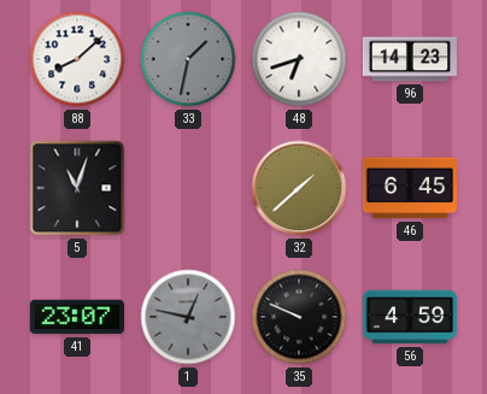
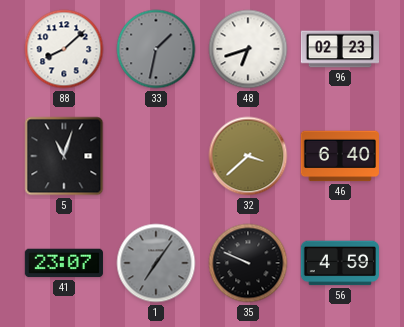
96: 14:23 -> 02:23
32: 1:38 -> 3:38
46: 6:45 -> 6:40
1: 12:47 -> 7:06
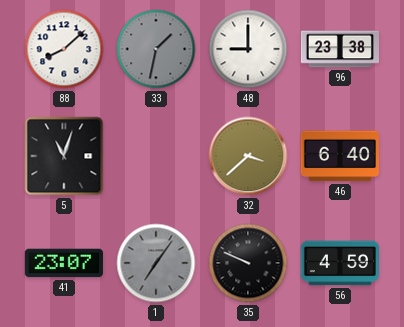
48: 6:42 -> 9:00
96: 02:23 -> 23:38
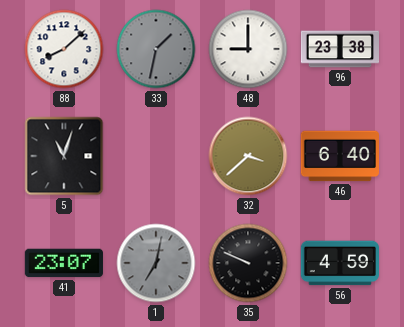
1: 7:06 -> 7:02
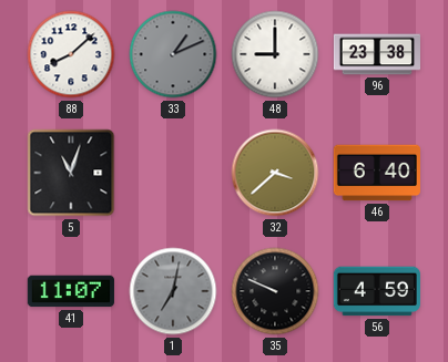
33: 1:32 -> 1:11
41: 23:07 -> 11:07
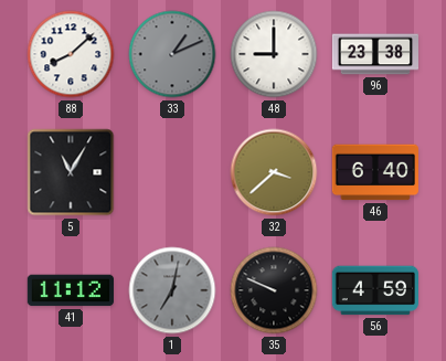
5: 11:03 -> 11:05
41: 11:07 -> 11:12
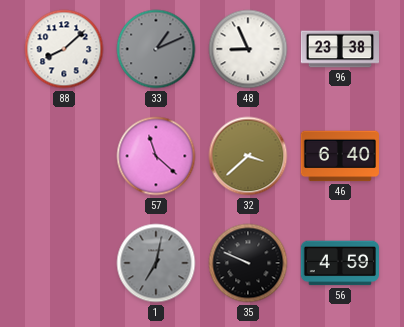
48: 9:00 -> 8:56
5: 11:05 -> none
57: none -> 11:22
41: 11:12 -> none
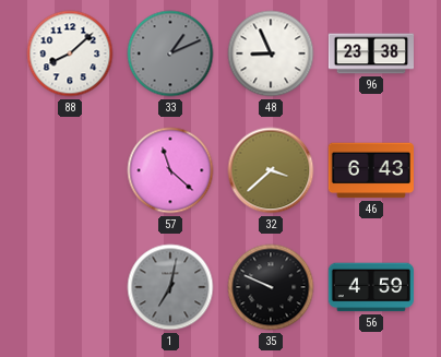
46: 6:40 -> 6:43
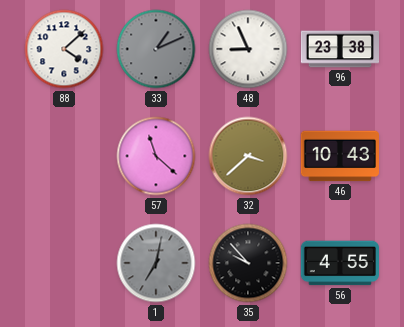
88: 8:08 -> 4:08
46: 6:43 -> 10:43
35: 9:49 -> 9:53
56: 4:59 -> 4:55
